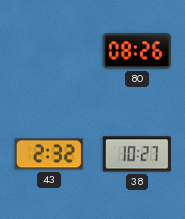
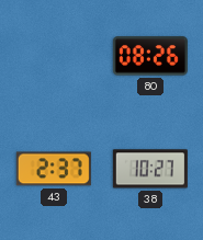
43: 2:32 -> 2:37
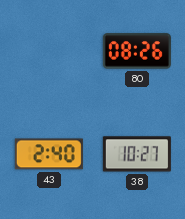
43: 2:37 -> 2:40
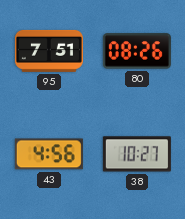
95: none -> 7:51
43: 2:40 -> 4:56
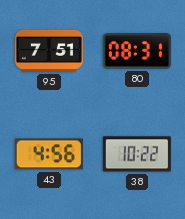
80: 08:26 -> 08:31
38: 10:27 -> 10:22
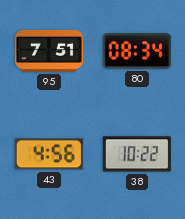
80: 08:31 -> 08:34
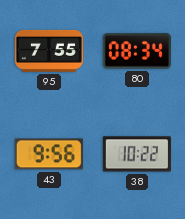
95: 7:51 -> 7:55
43: 4:56 -> 9:56
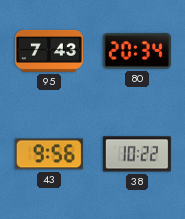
95: 7:55 -> 7:43
80: 08:34 -> 20:34
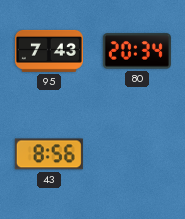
43: 9:56 -> 8:56
38: 10:22 -> none
